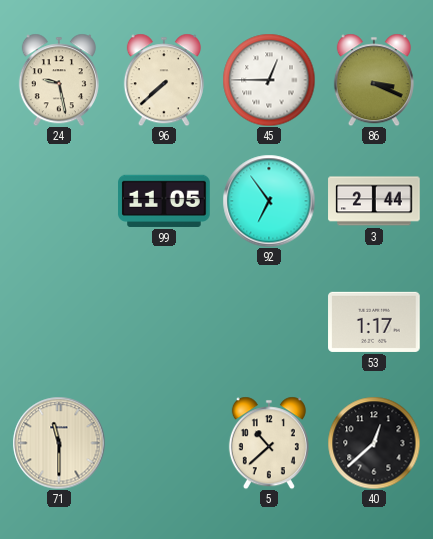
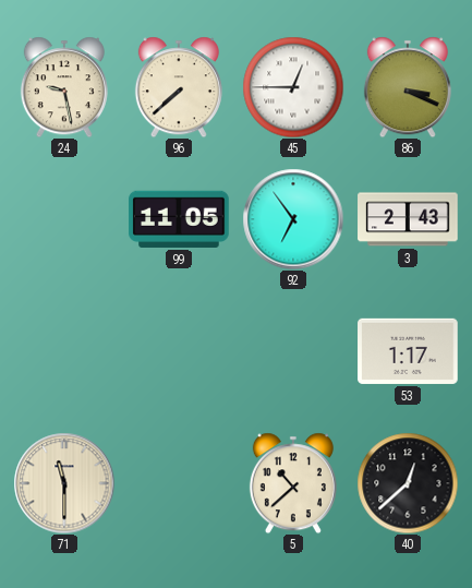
3: 2:44 -> 2:43
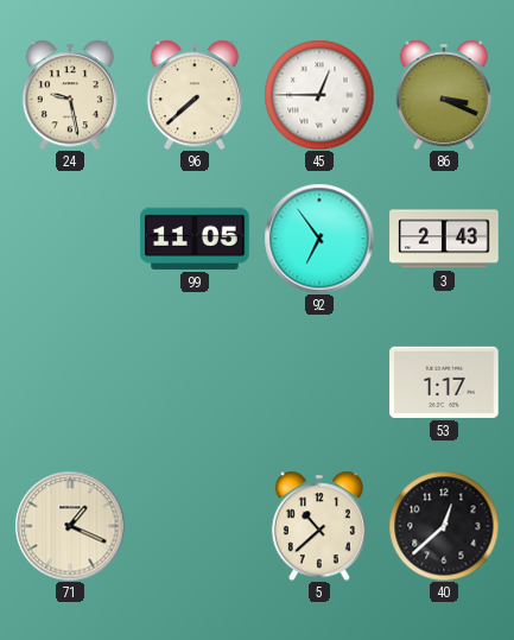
71: 11:30 -> 1:19
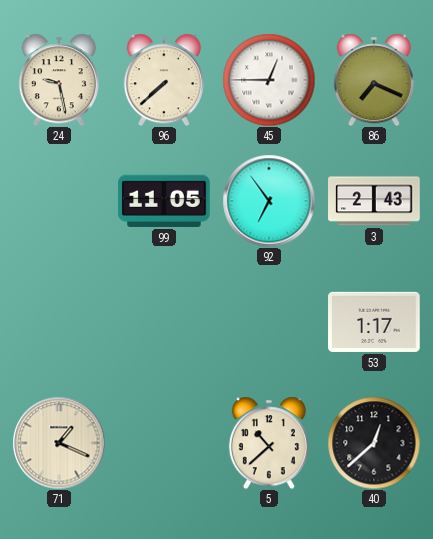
86: 3:19 -> 7:19
